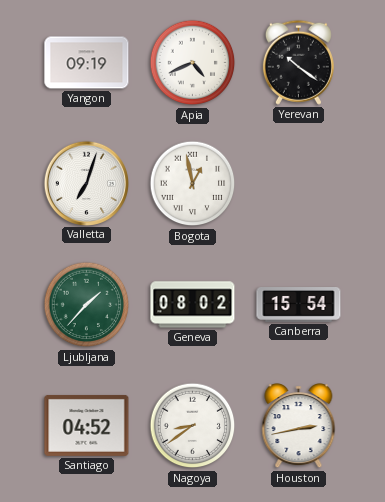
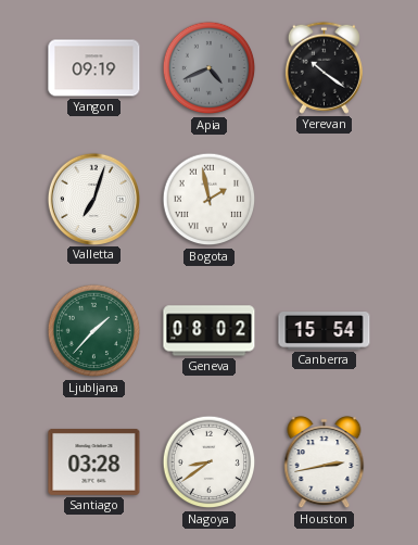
Apia dial: white -> grey
Bogota: 12:58 -> 1:58
Santiago: 04:52 -> 03:28
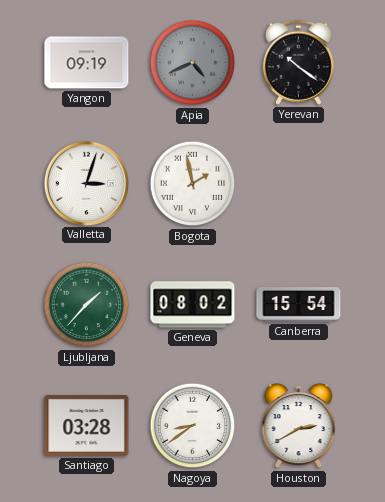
Valletta: 7:03 -> 3:03
Houston: 2:43 -> 2:40
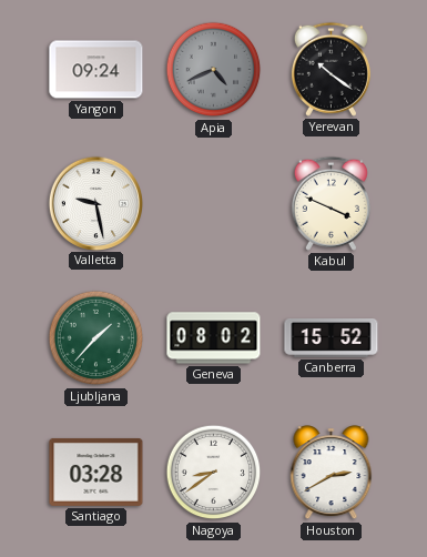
Yangon: 09:19 -> 09:24
Valletta: 3:03 -> 9:28
Bogota: 1:58 -> none
Kabul: none -> 3:49
Canberra: 15:54 -> 15:52
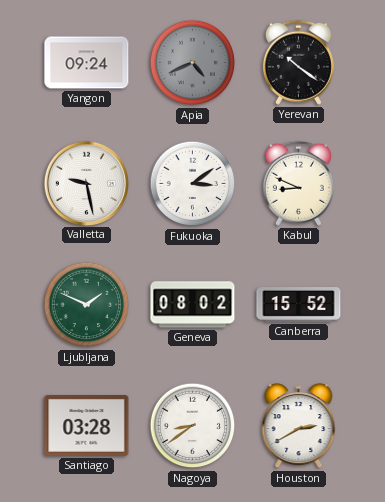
Fukuoka: none -> 3:09
Kabul: 3:49 -> 8:49
Ljubljana: 1:37 -> 1:49
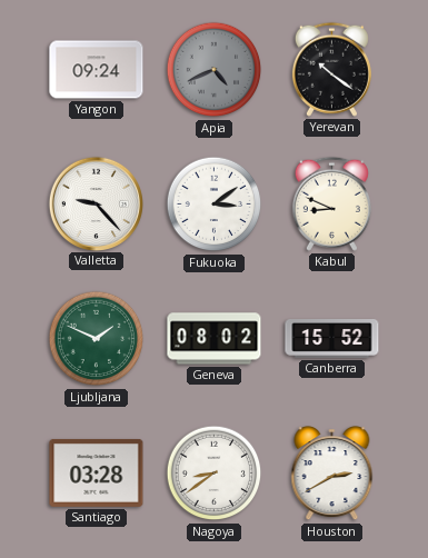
Valletta: 9:28 -> 9:23
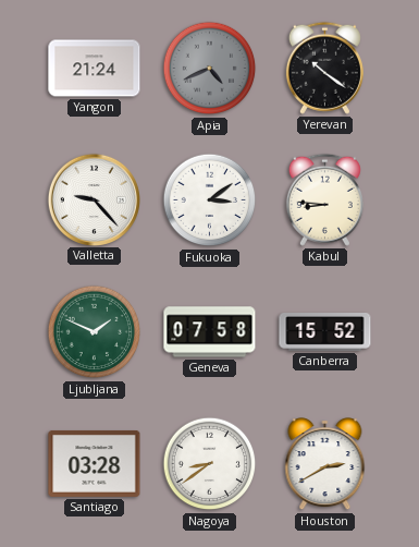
Yangon: 09:24 -> 21:24
Kabul: 8:49 -> 8:46
Geneva: 08:02 -> 07:58
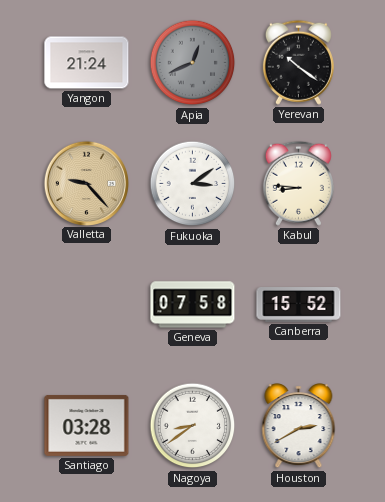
Apia: 4:41 -> 12:41
Valletta dial: white -> champagne
Ljubljana: 1:49 -> none
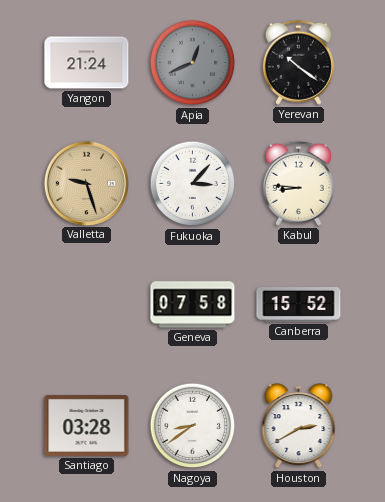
Valletta: 9:23 -> 9:27
Fukuoka: 3:09 -> 3:07
